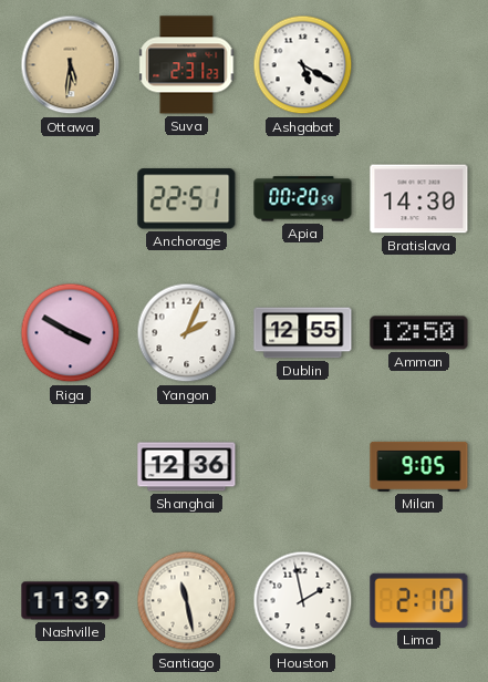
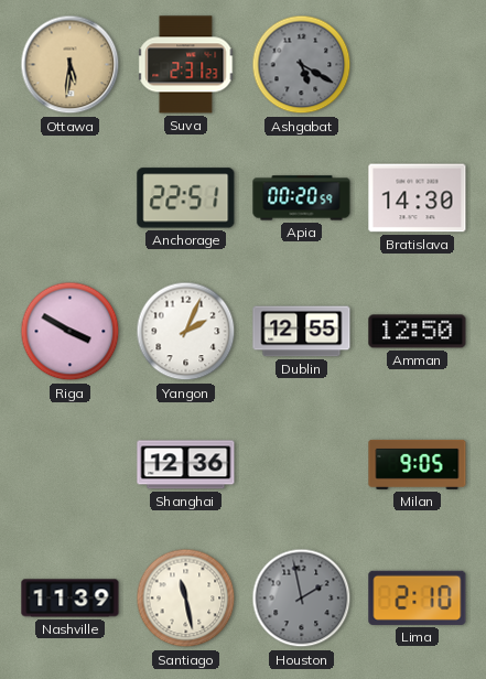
Ashgabat dial: white -> grey
Houston dial: white -> grey
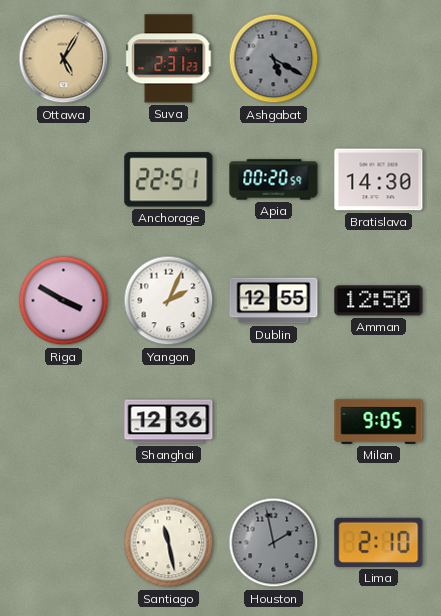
Ottawa: 5:31 -> 5:05
Nashville: 11:39 -> none
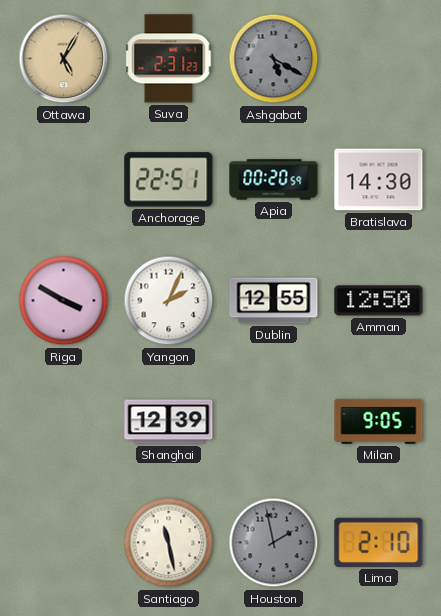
Shanghai: 12:36 -> 12:39
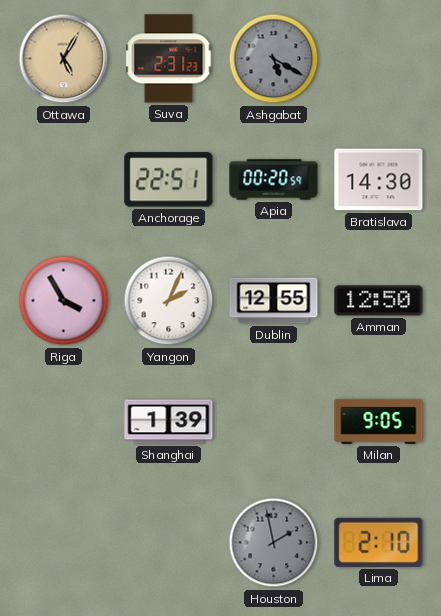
Riga: 3:50 -> 3:55
Shanghai: 12:39 -> 1:39
Santiago: 11:28 -> none
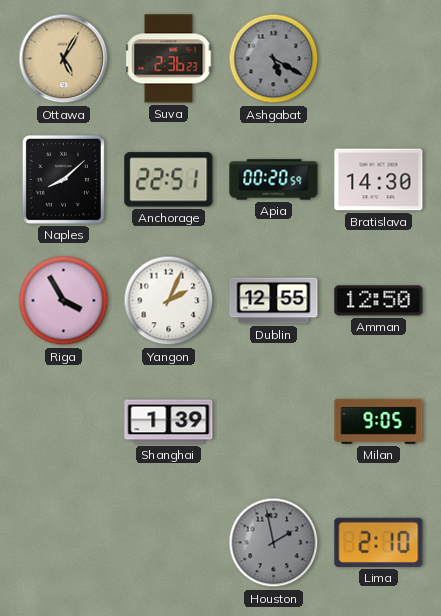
Suva: 2:31 -> 2:36
Naples: none -> 8:08
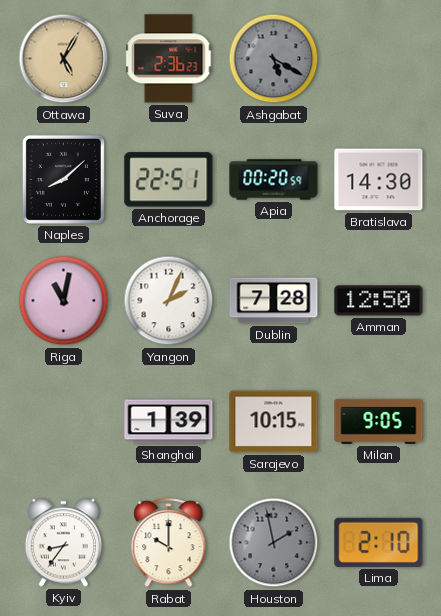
Riga: 3:55 -> 11:02
Dublin: 12:55 -> 7:28
Sarajevo: none -> 10:15
Kyiv: none -> 8:36
Rabat: none -> 10:00
